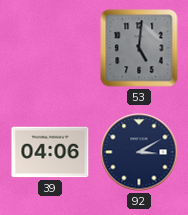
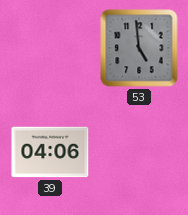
53: 5:01 -> 4:59
92: 3:10 -> none
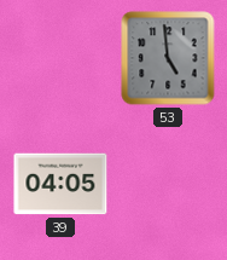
39: 04:06 -> 04:05
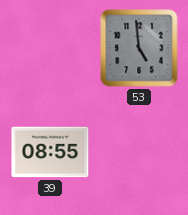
39: 04:05 -> 08:55
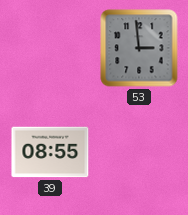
53: 4:59 -> 2:59
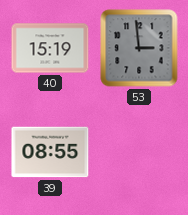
40: none -> 15:19
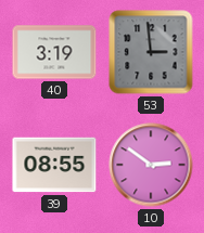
40: 15:19 -> 3:19
10: none -> 2:51
